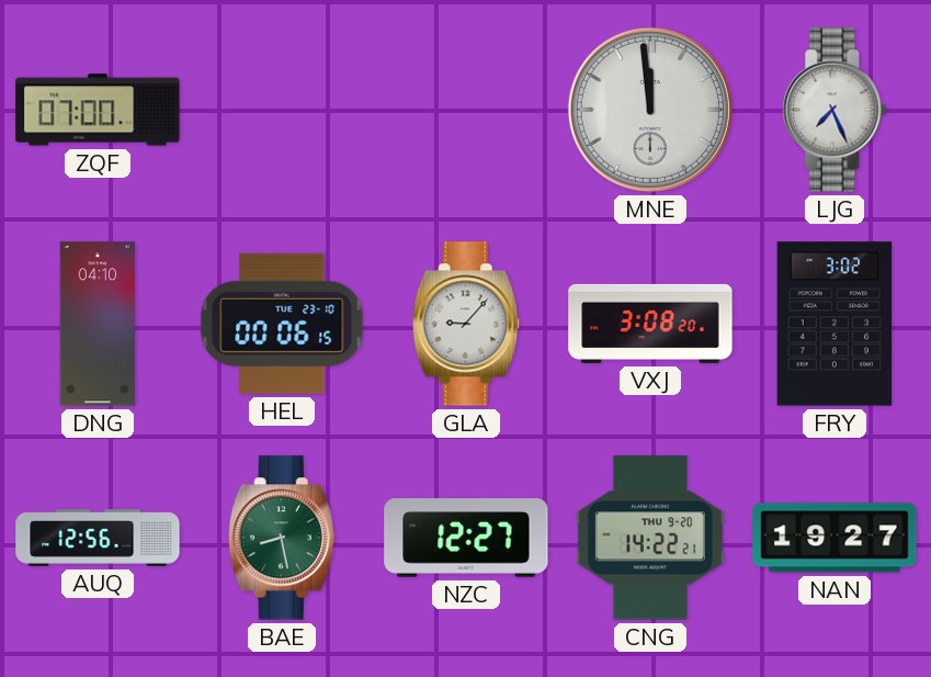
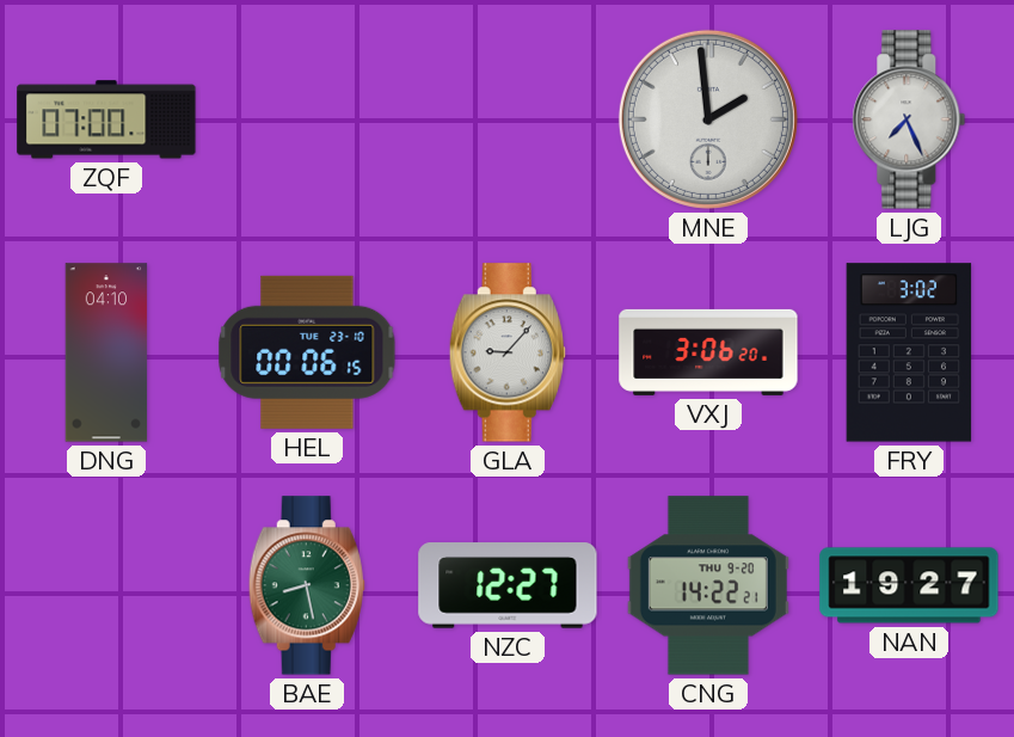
MNE: 11:59 -> 1:59
VXJ: 3:08 -> 3:06
AUQ: 12:56 -> none
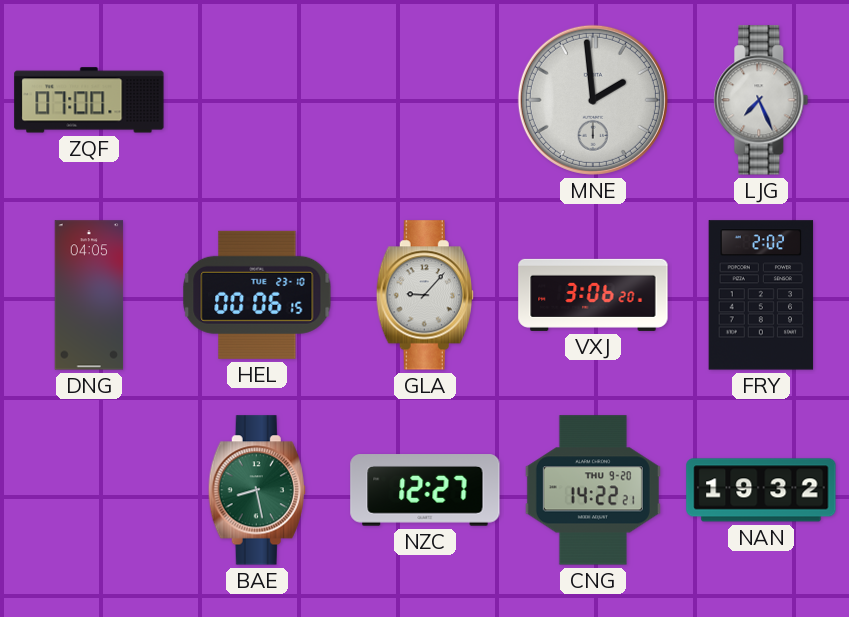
DNG: 04:10 -> 04:05
FRY: 3:02 -> 2:02
NAN: 19:27 -> 19:32
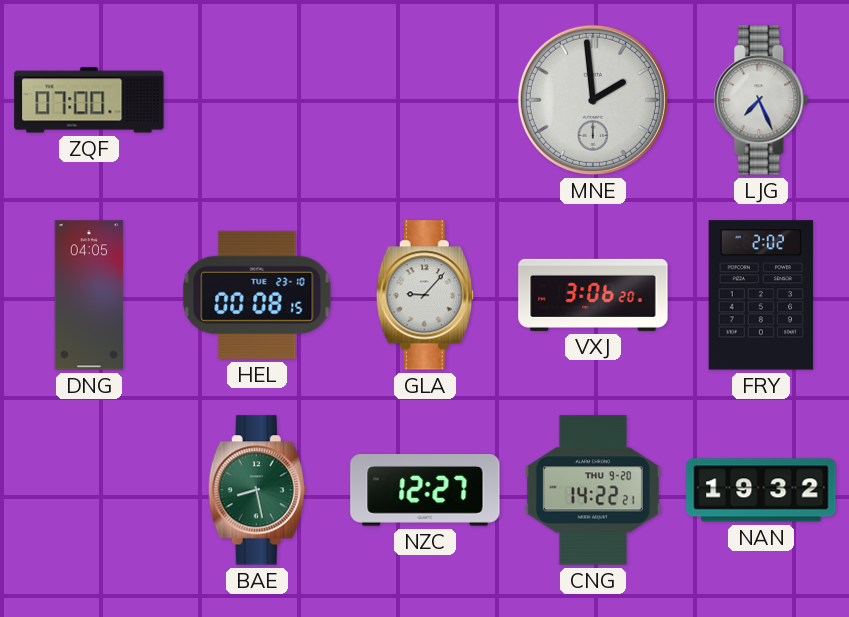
HEL: 00:06 -> 00:08
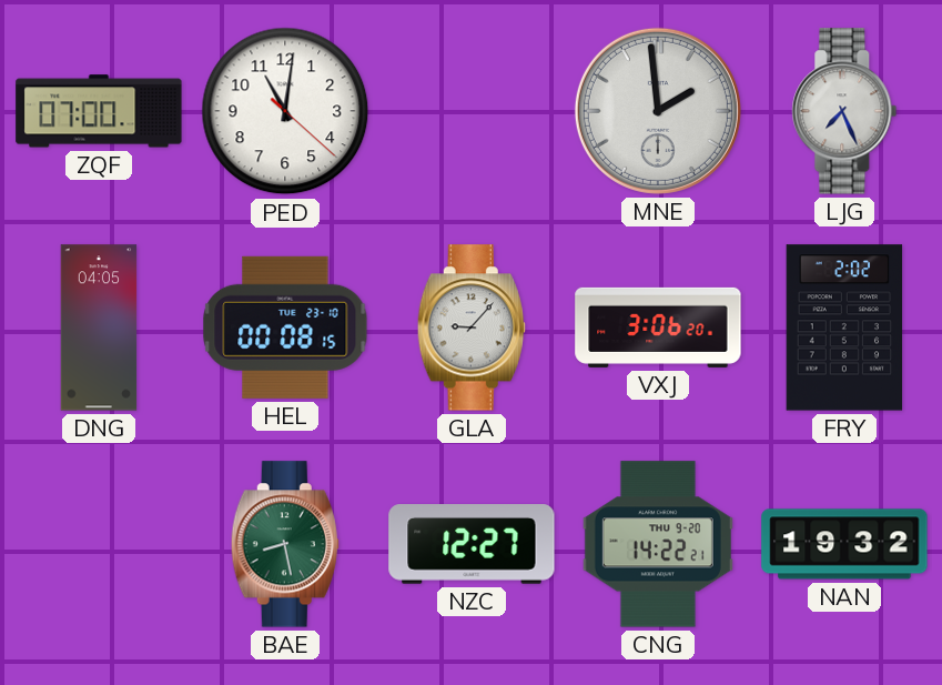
PED: none -> 11:01
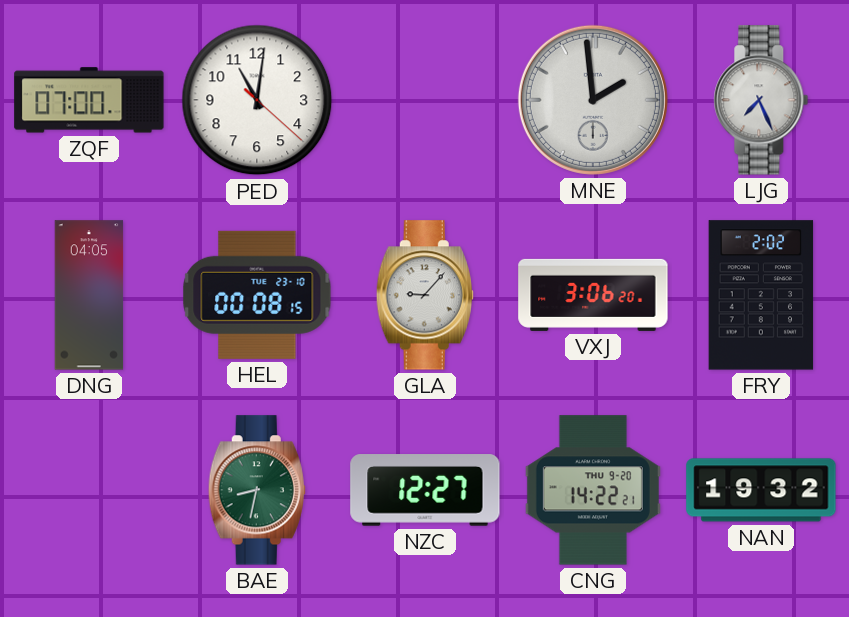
BAE: 8:28 -> 8:32
